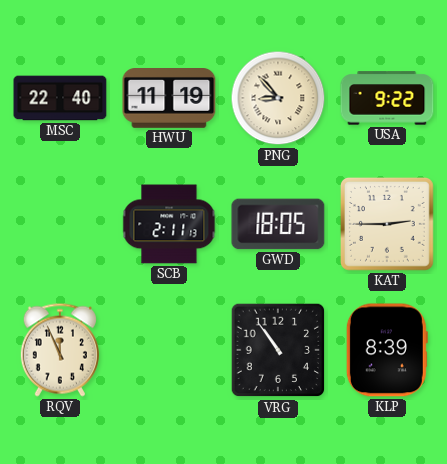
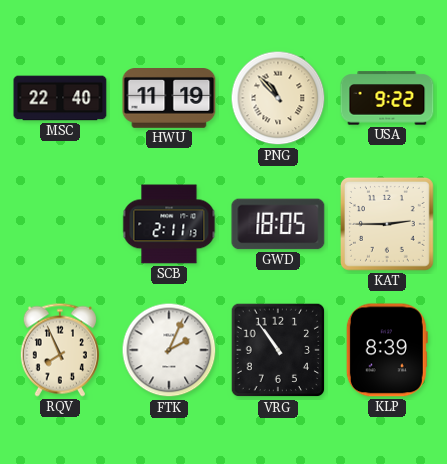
PNG: 8:53 -> 10:53
RQV: 11:56 -> 7:56
FTK: none -> 2:04
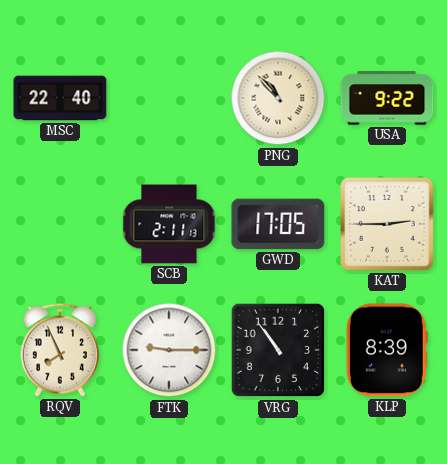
HWU: 11:19 -> none
GWD: 18:05 -> 17:05
FTK: 2:04 -> 9:15
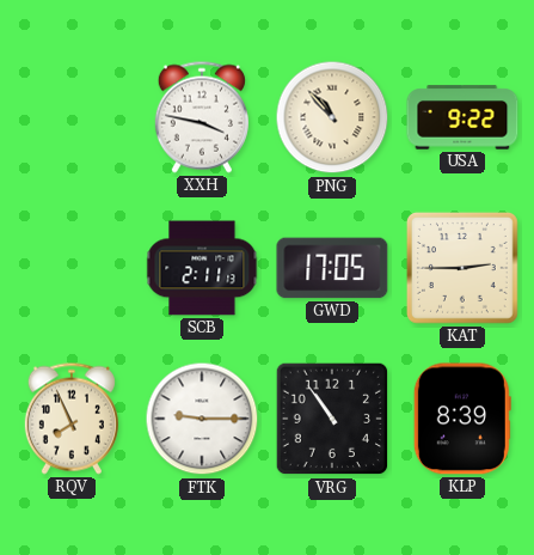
MSC: 22:40 -> none
XXH: none -> 3:47
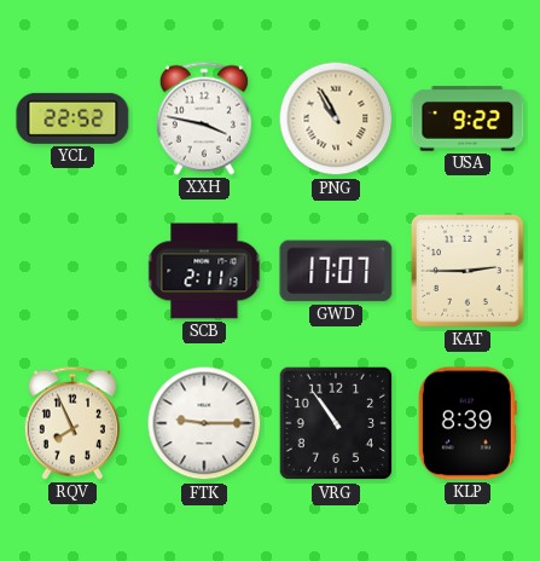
YCL: none -> 22:52
PNG: 10:53 -> 10:55
GWD: 17:05 -> 17:07
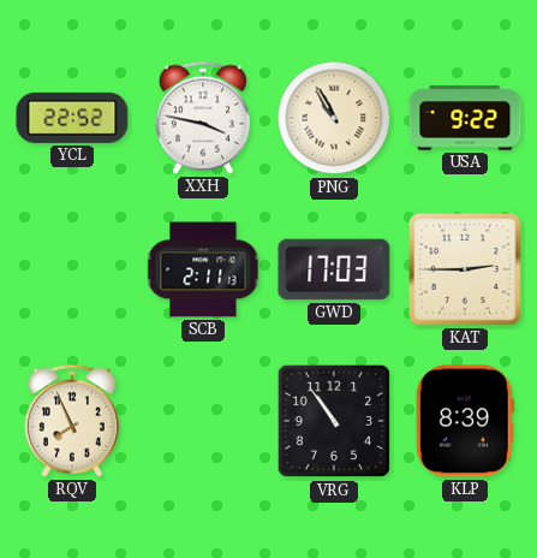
GWD: 17:07 -> 17:03
FTK: 9:15 -> none
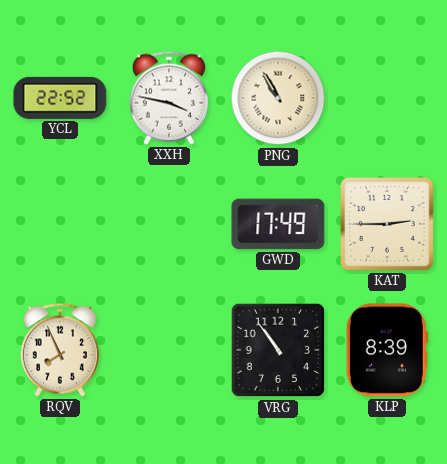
USA: 9:22 -> none
SCB: 2:11 -> none
GWD: 17:03 -> 17:49
